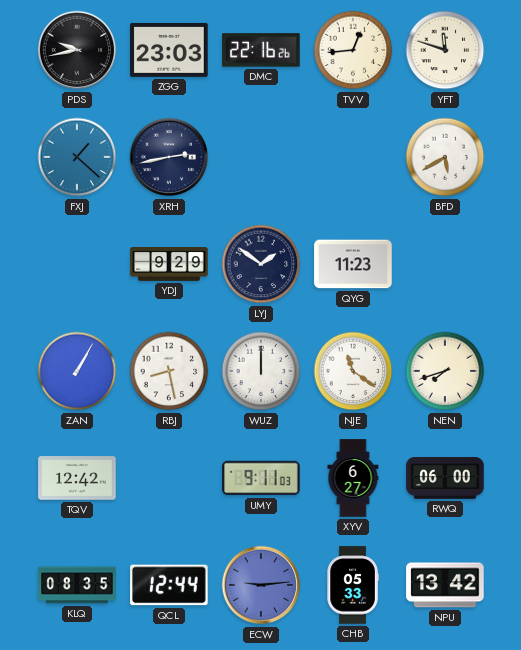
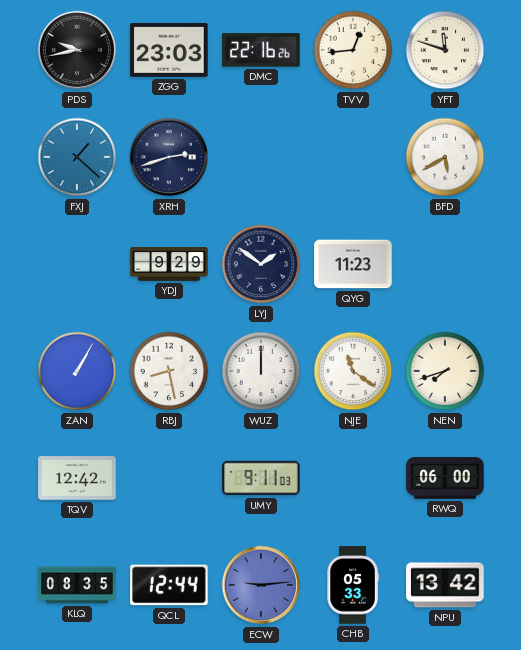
XRH: 2:43 -> 2:42
XYV: 6:27 -> none
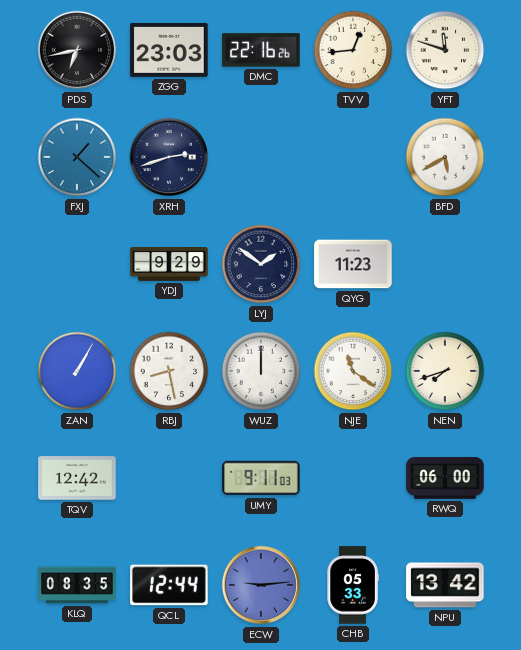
PDS: 9:43 -> 6:43
